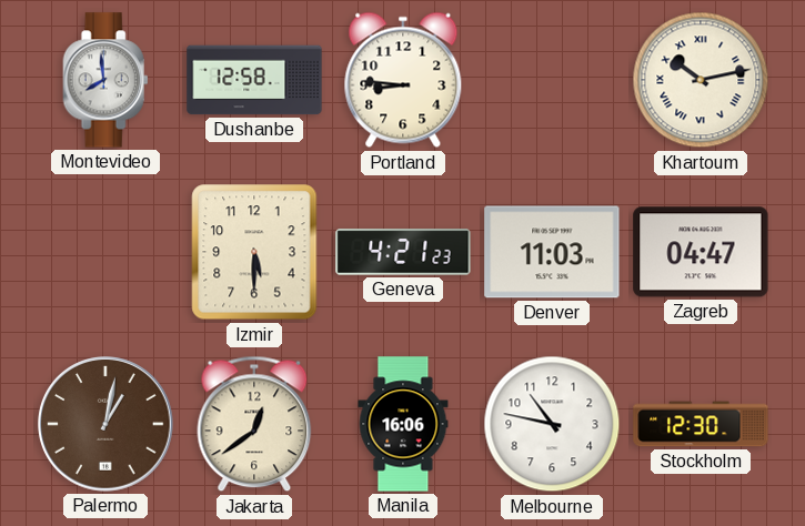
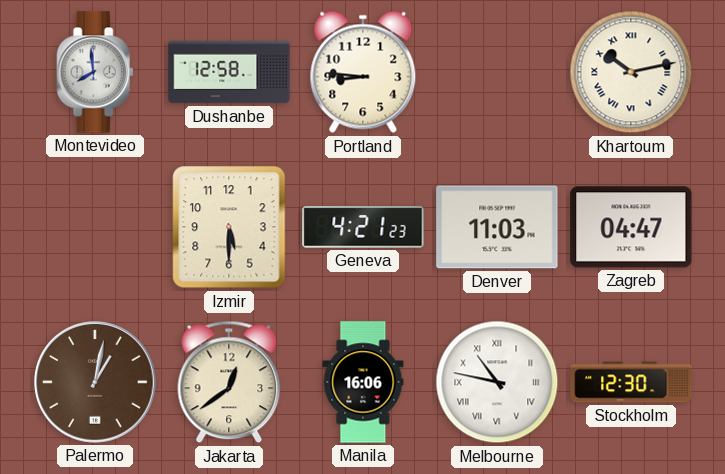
Melbourne numerals: Arabic -> Roman
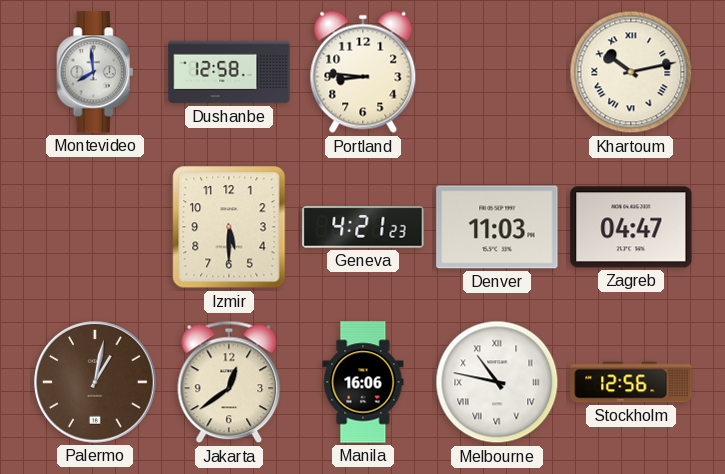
Stockholm: 12:30 -> 12:56
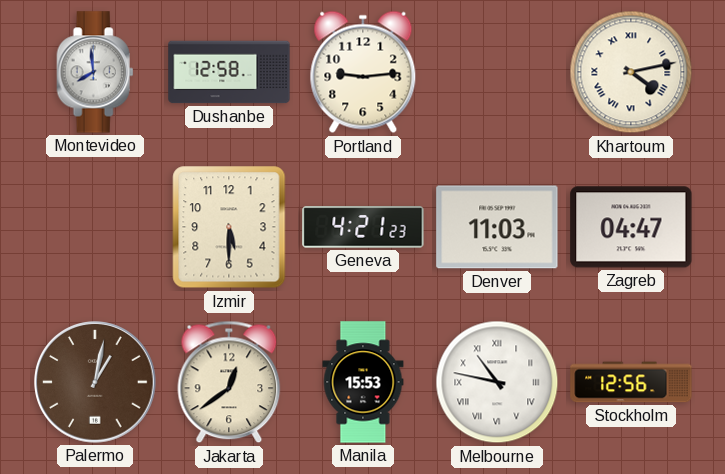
Portland: 8:46 -> 9:14
Khartoum: 10:13 -> 4:13
Manila: 16:06 -> 15:53
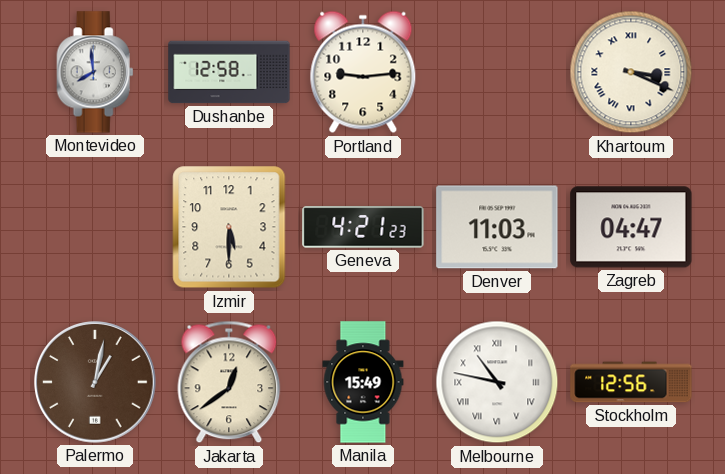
Khartoum: 4:13 -> 3:19
Manila: 15:53 -> 15:49
